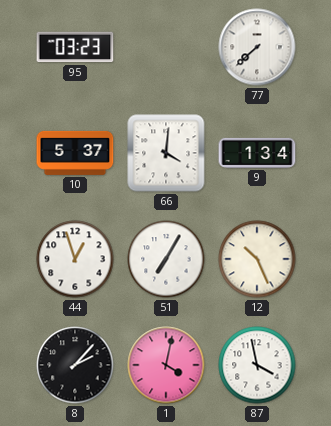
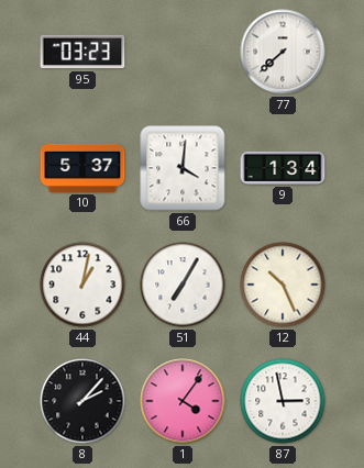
44: 12:57 -> 1:02
1: 4:02 -> 4:06
87: 3:58 -> 2:58
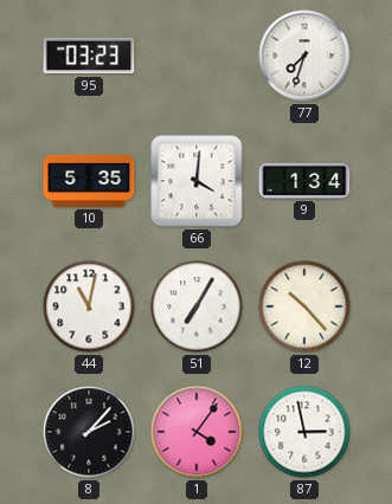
77: 7:38 -> 7:33
10: 5:37 -> 5:35
44: 1:02 -> 11:02
12: 10:26 -> 10:23
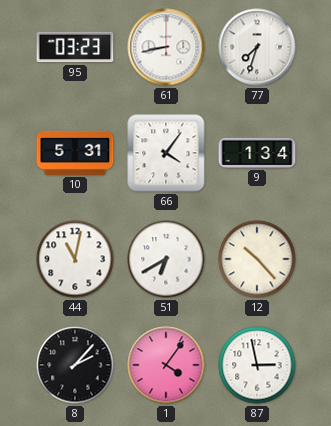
61: none -> 8:43
10: 5:35 -> 5:31
66: 4:01 -> 4:06
51: 7:05 -> 6:40
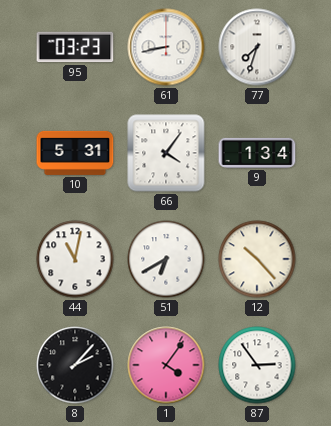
87: 2:58 -> 2:54
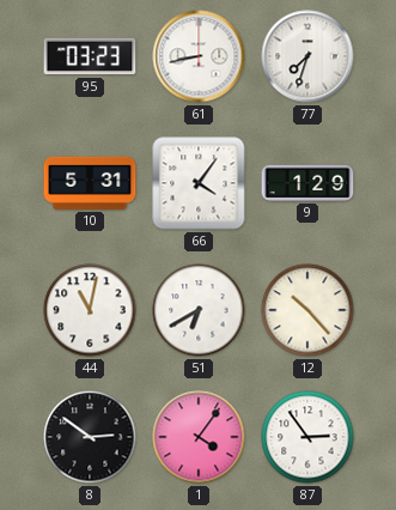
9: 1:34 -> 1:29
8: 2:07 -> 2:51
